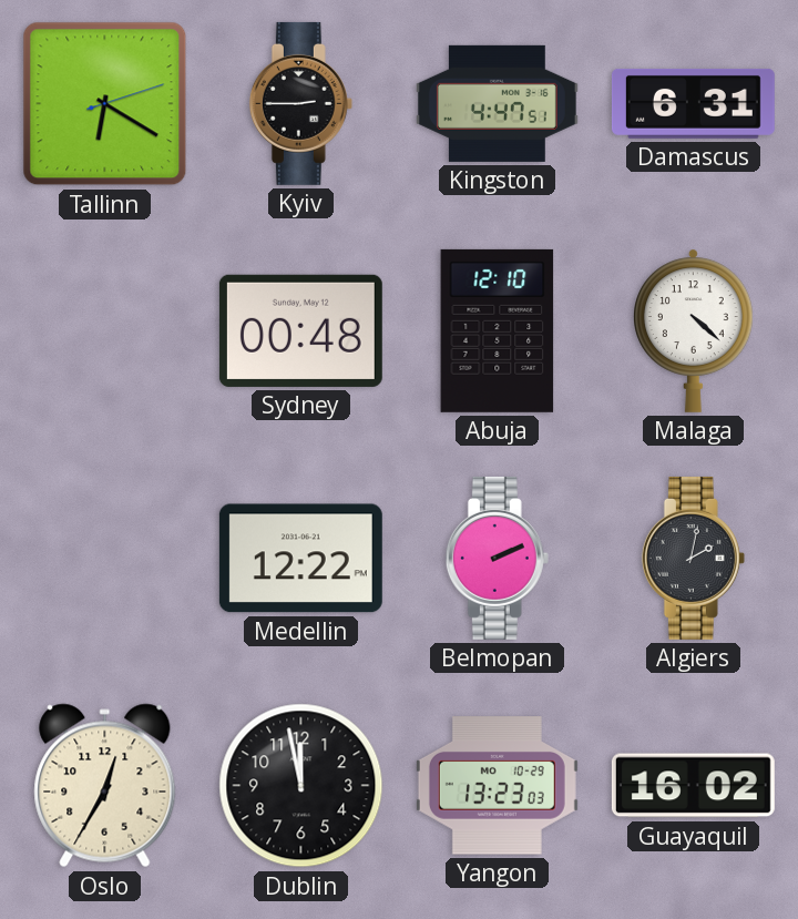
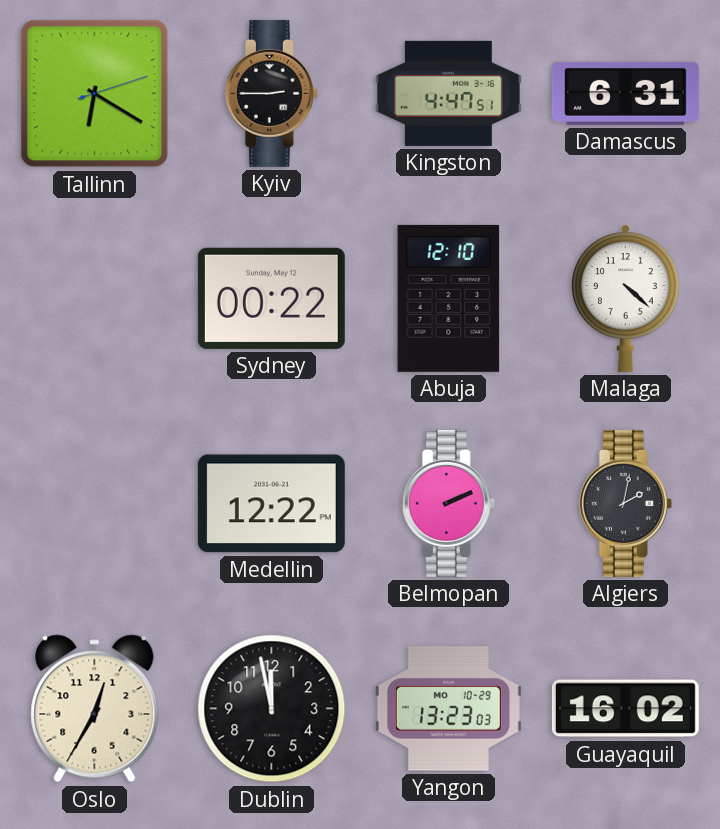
Sydney: 00:48 -> 00:22
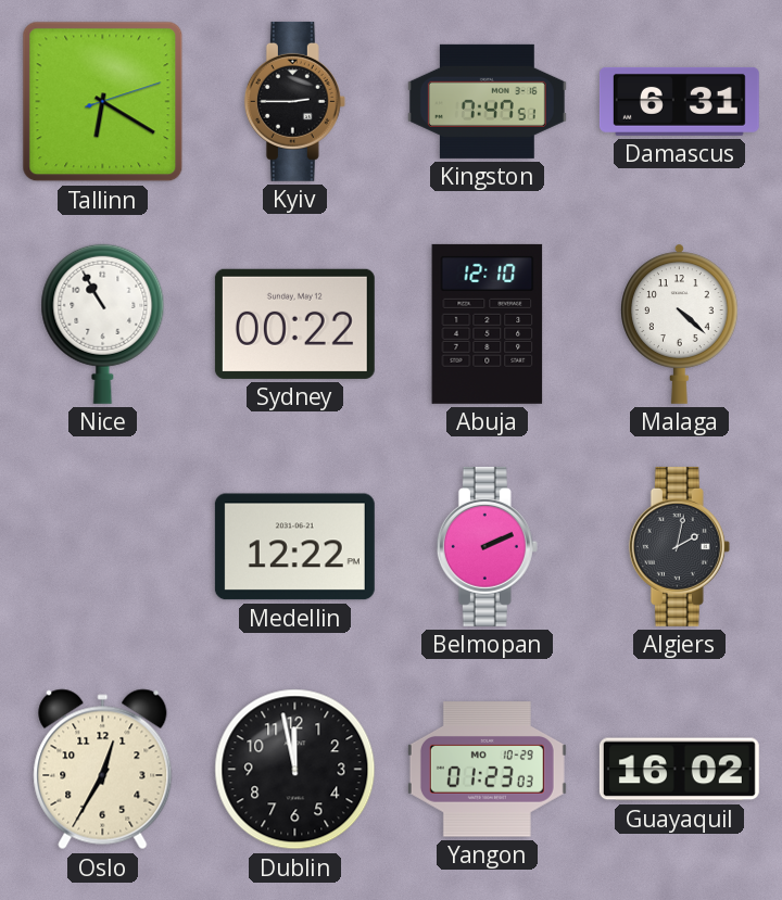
Kingston: 4:47 -> 7:47
Nice: none -> 10:55
Yangon: 13:23 -> 01:23
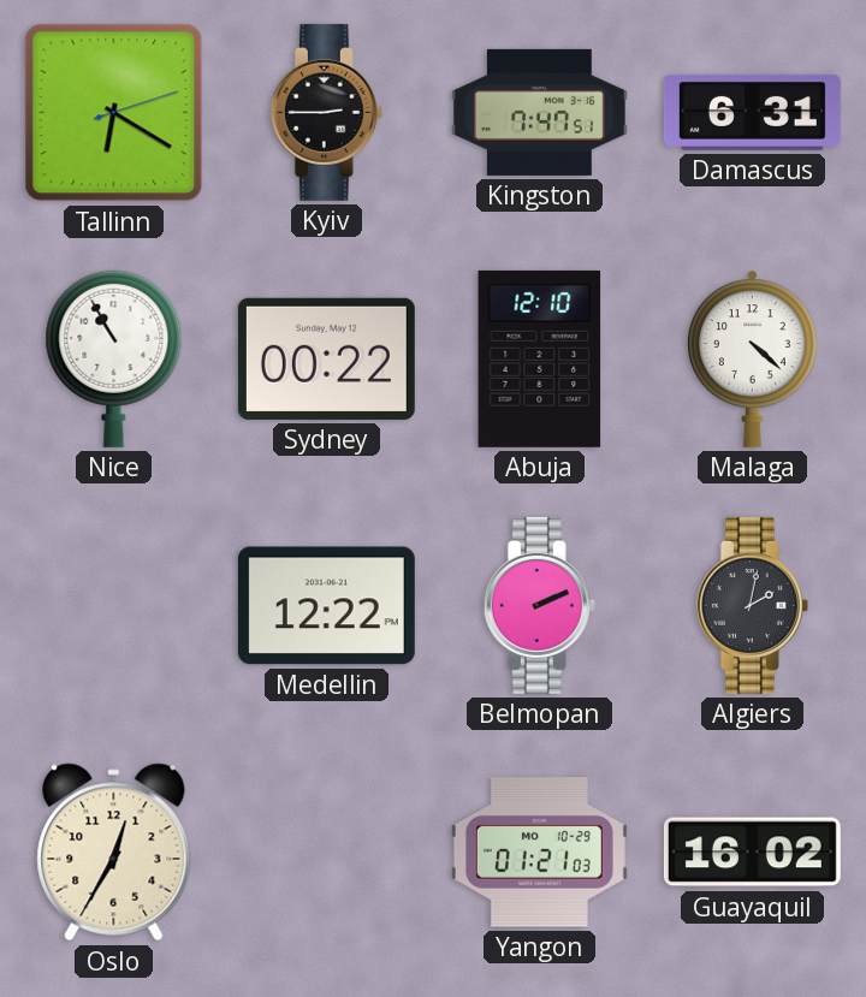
Dublin: 11:58 -> none
Yangon: 01:23 -> 01:21
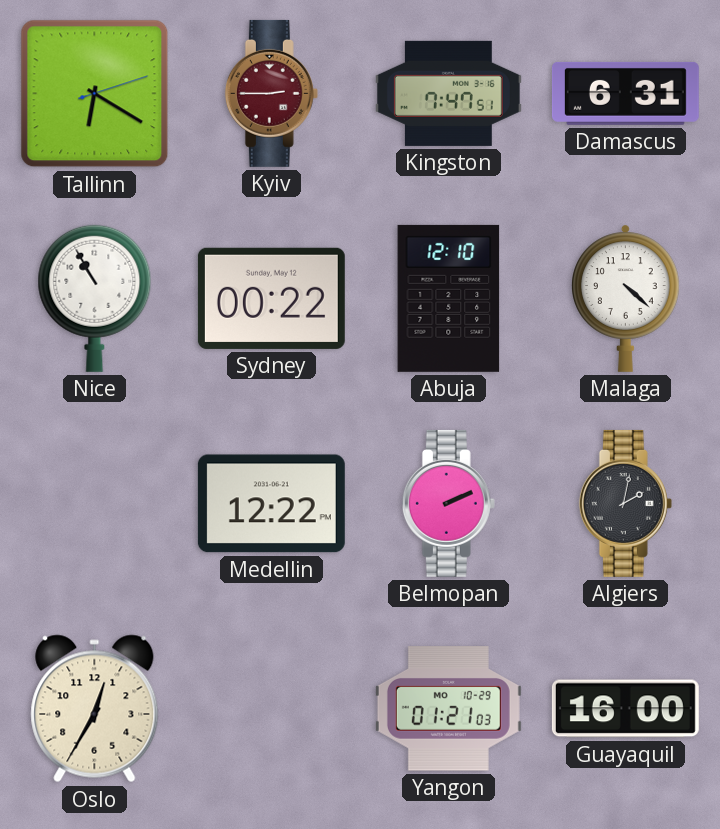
Kyiv dial: black -> burgundy
Guayaquil: 16:02 -> 16:00
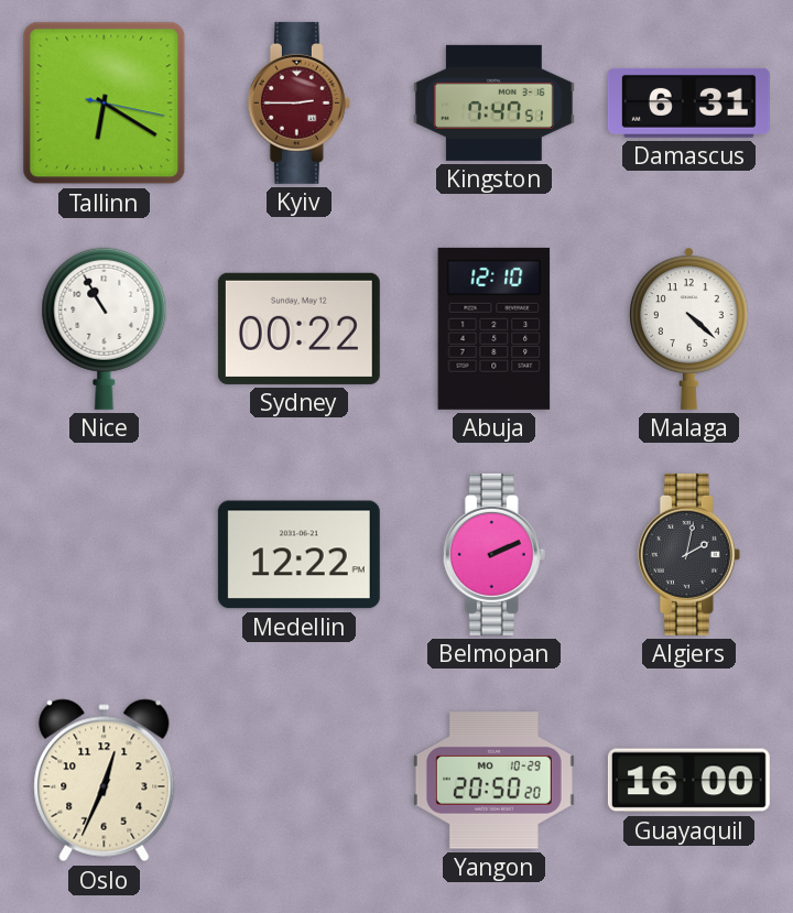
Tallinn: 6:20:12 -> 6:20:17
Oslo: 12:35 -> 12:34
Yangon: 01:21 -> 20:50
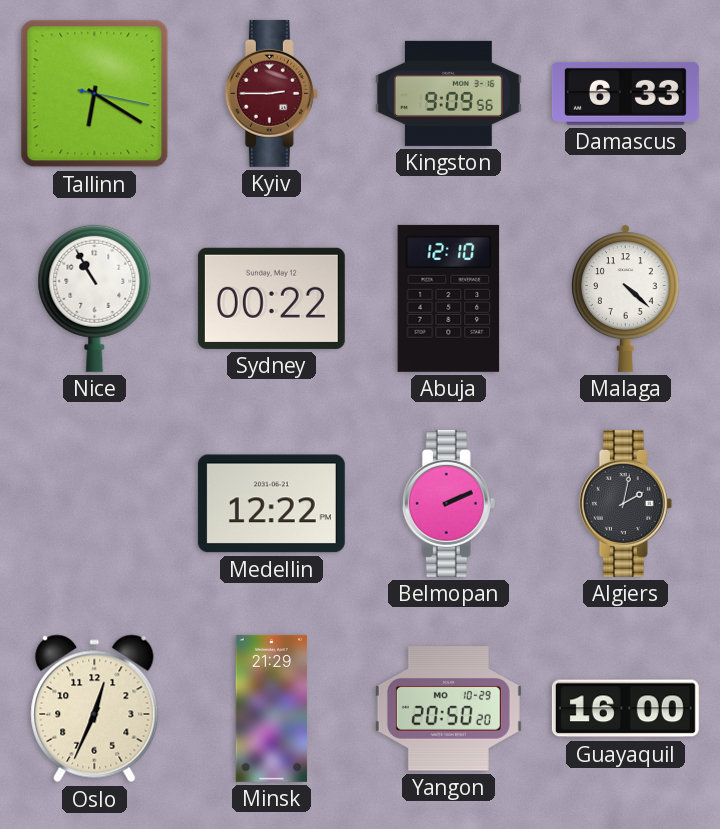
Kingston: 7:47 -> 9:09
Damascus: 6:31 -> 6:33
Minsk: none -> 21:29
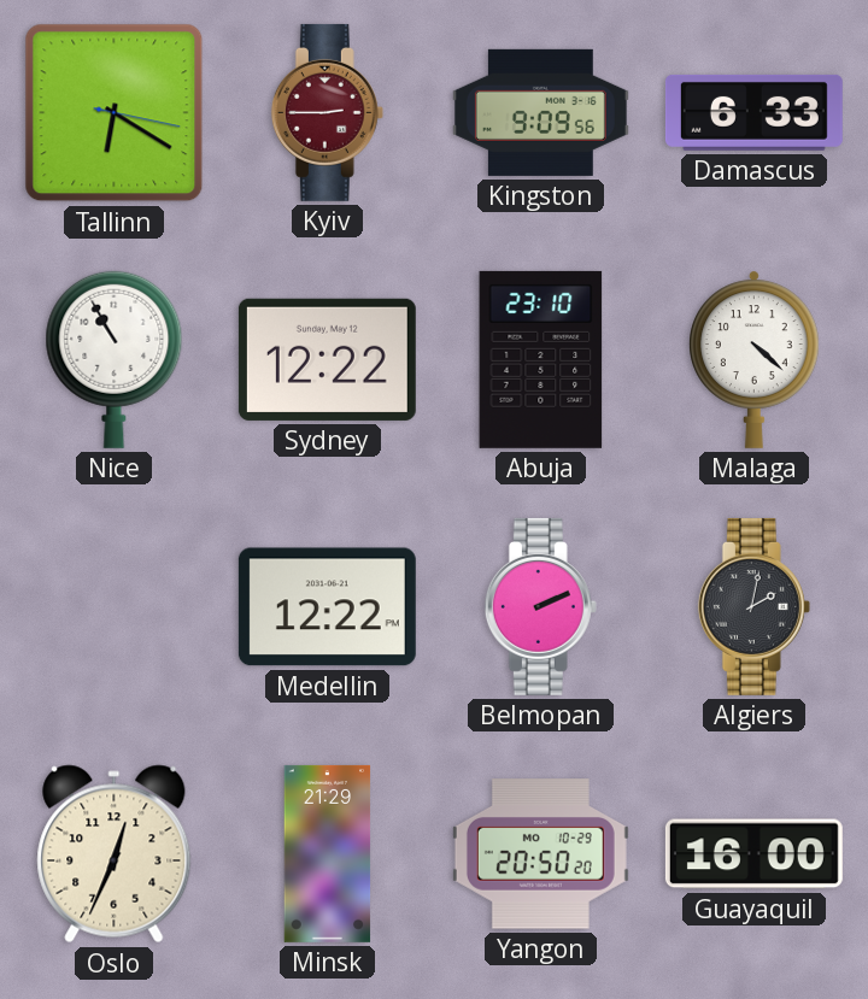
Sydney: 00:22 -> 12:22
Abuja: 12:10 -> 23:10
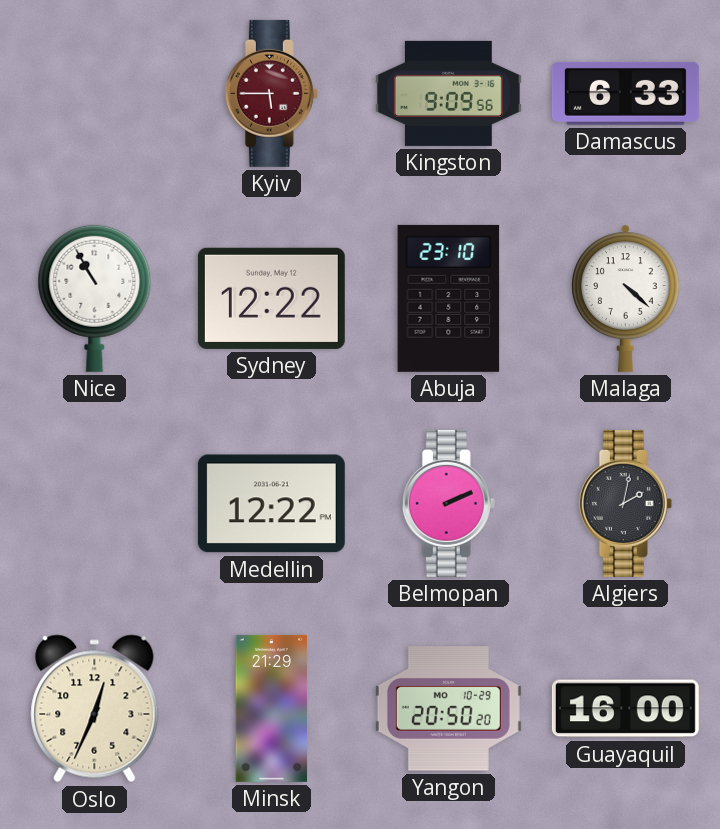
Tallinn: 6:20 -> none
Kyiv: 2:45 -> 5:45
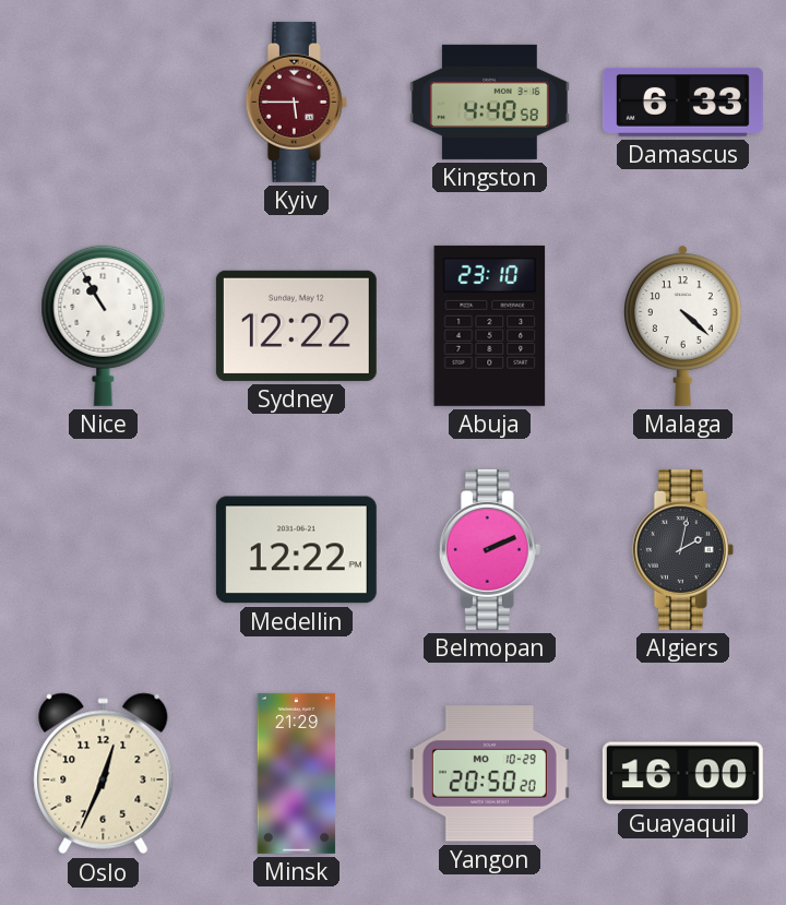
Kingston: 9:09 -> 4:40
